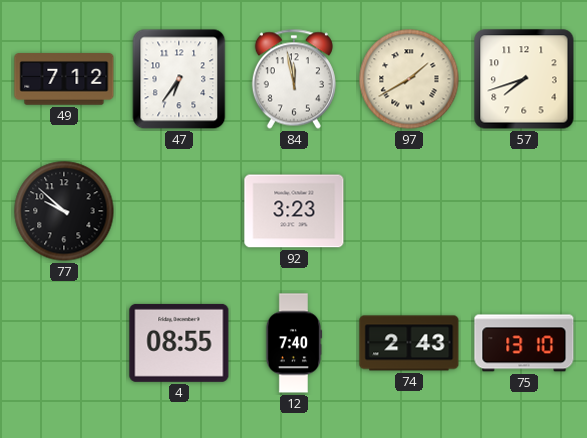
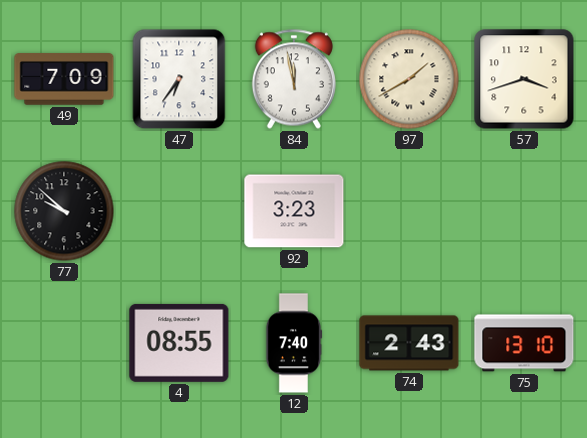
49: 7:12 -> 7:09
57: 7:42 -> 3:42
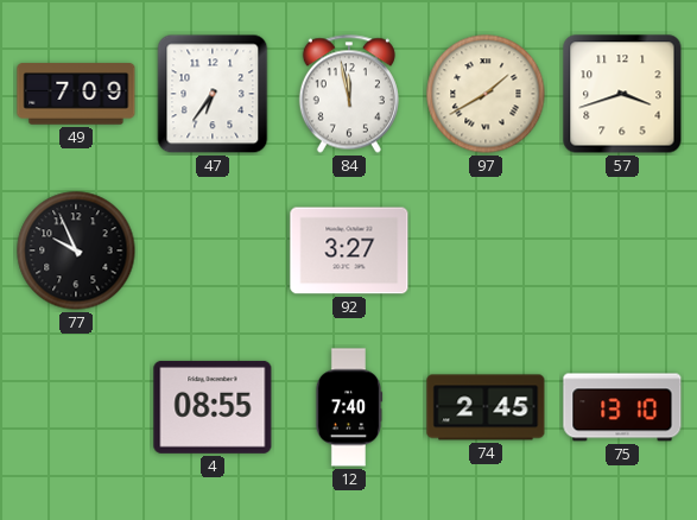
77: 9:52 -> 9:56
92: 3:23 -> 3:27
74: 2:43 -> 2:45
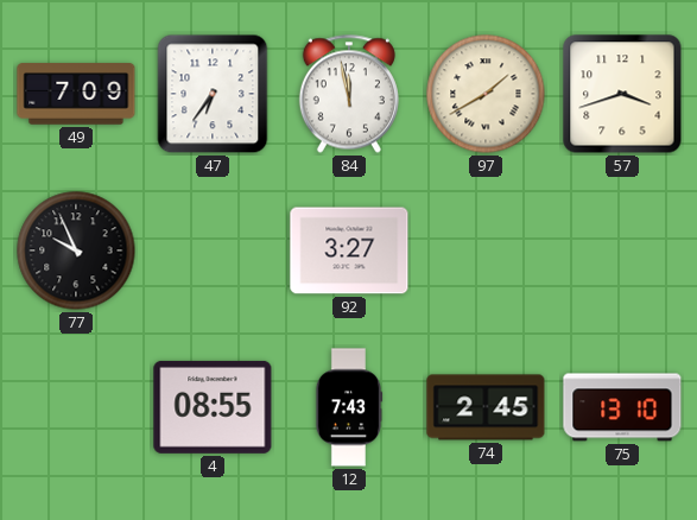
12: 7:40 -> 7:43
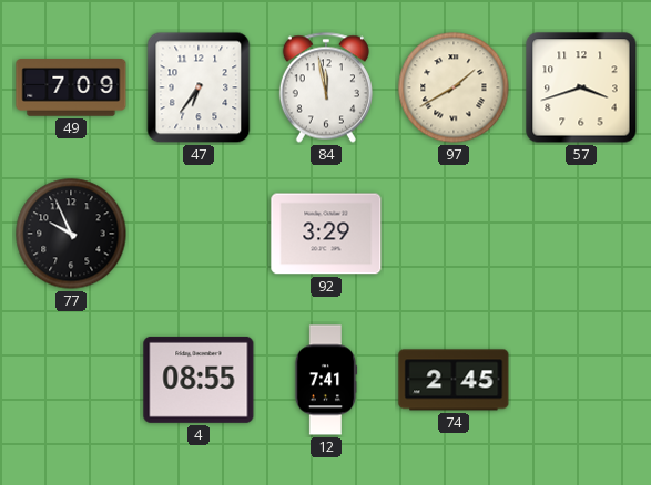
92: 3:27 -> 3:29
12: 7:43 -> 7:41
75: 13:10 -> none
